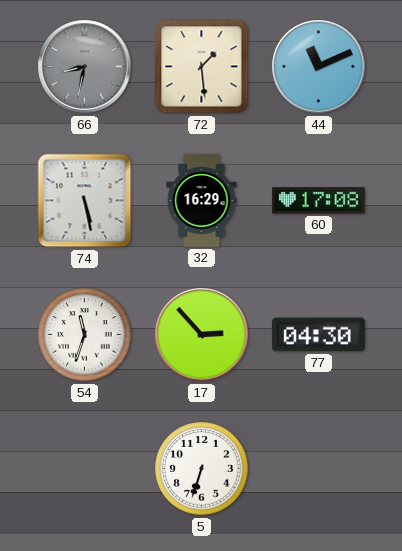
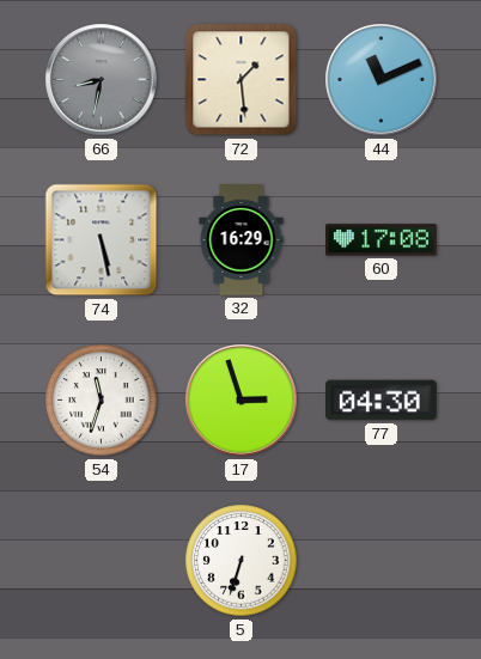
17: 2:53 -> 2:57
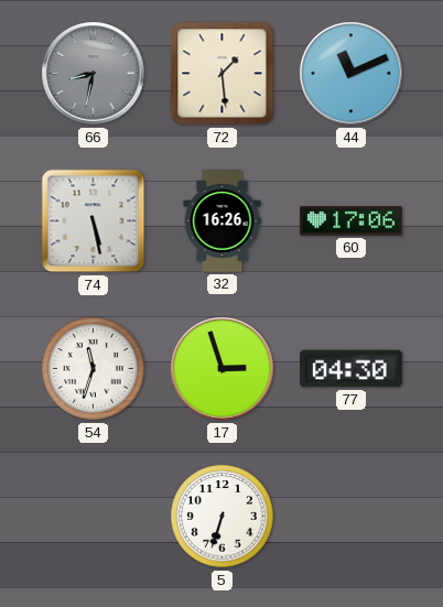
32: 16:29 -> 16:26
60: 17:08 -> 17:06
